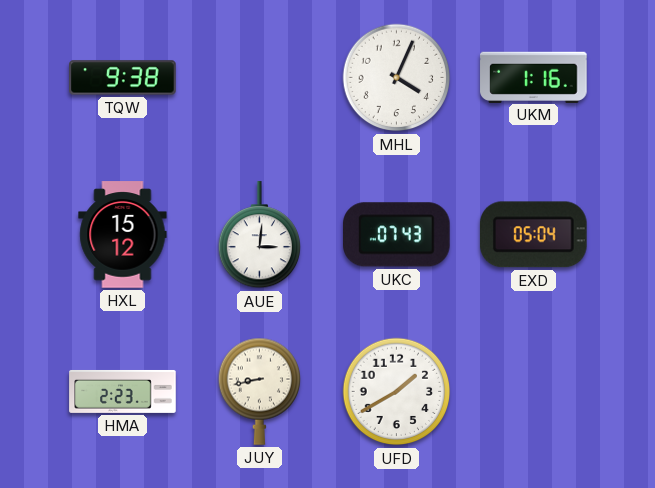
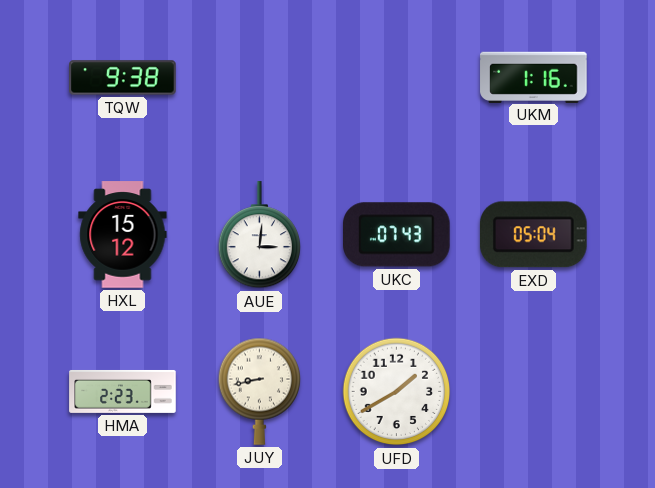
MHL: 4:04 -> none
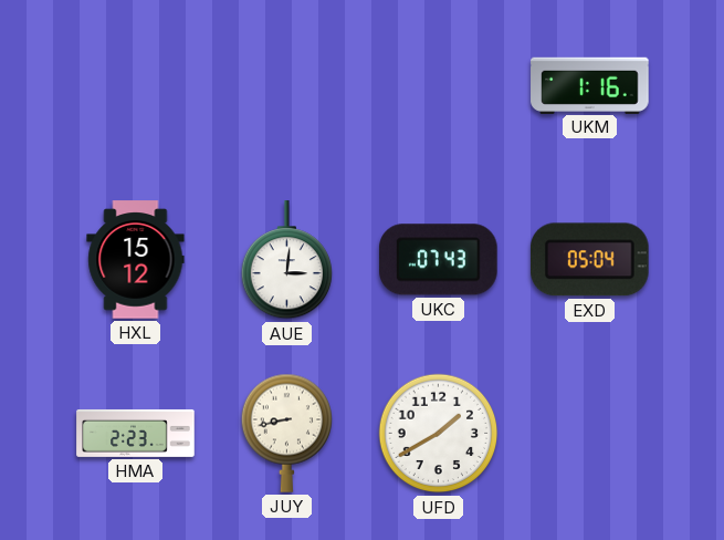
TQW: 9:38 -> none
